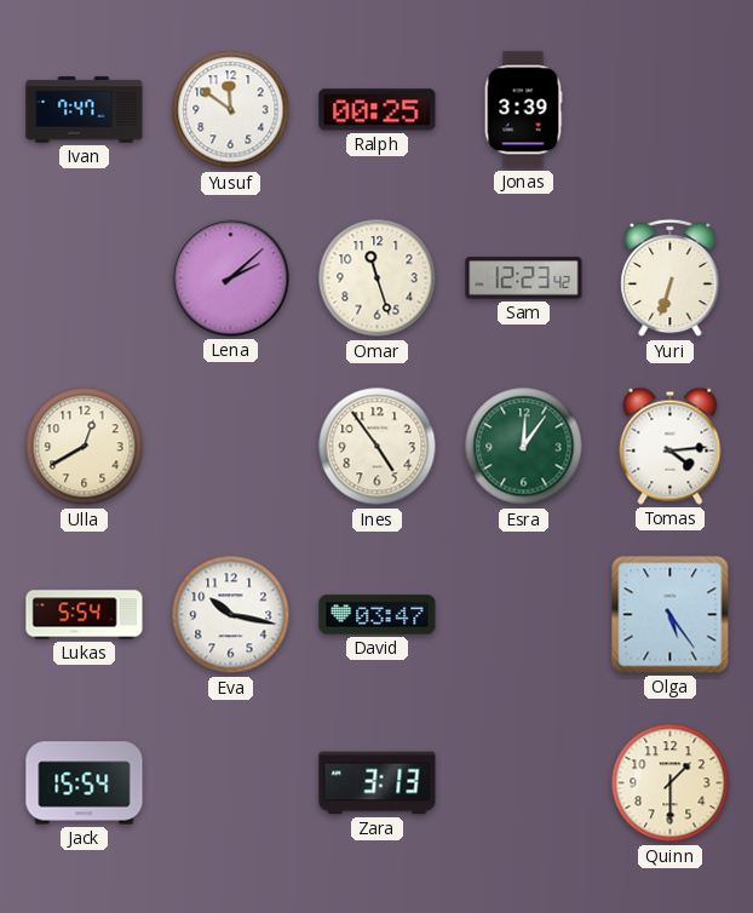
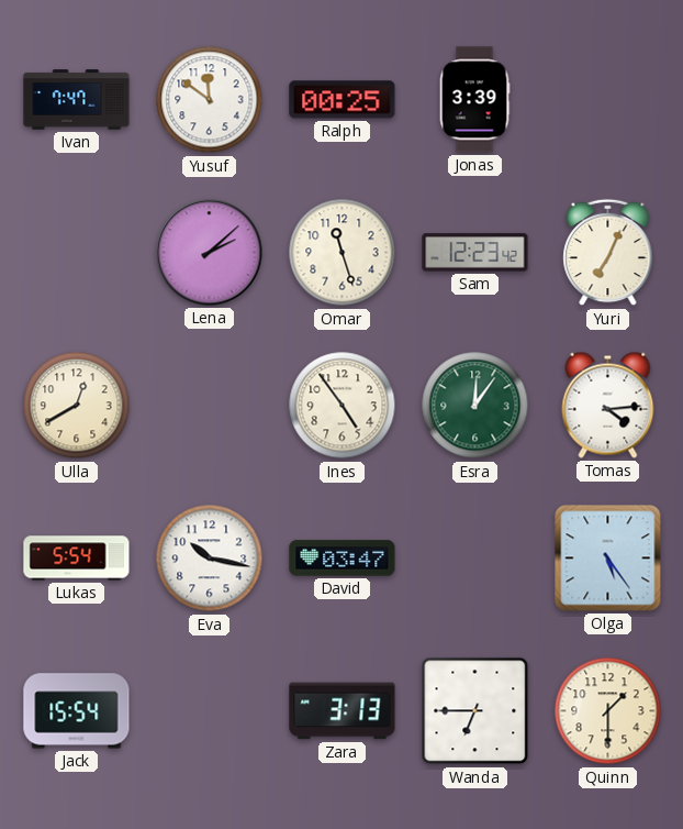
Yuri: 6:33 -> 7:04
Wanda: none -> 6:45
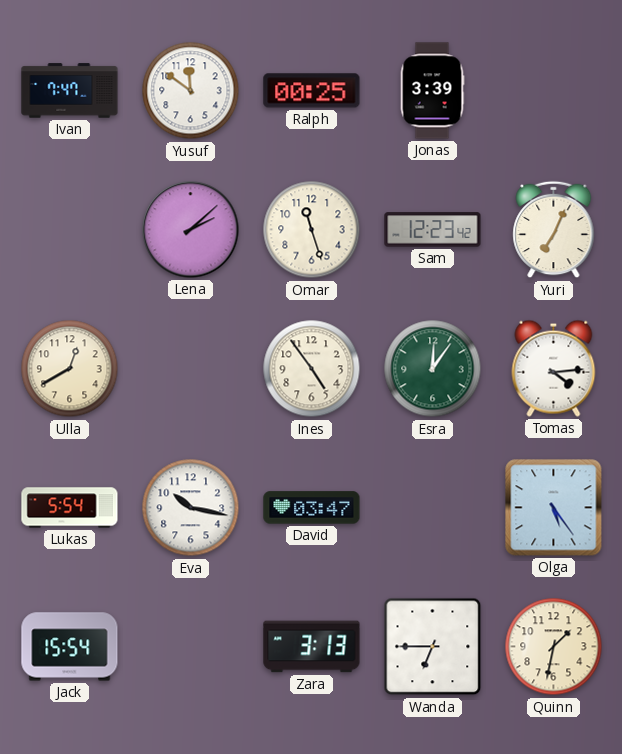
Quinn: 1:30 -> 1:32
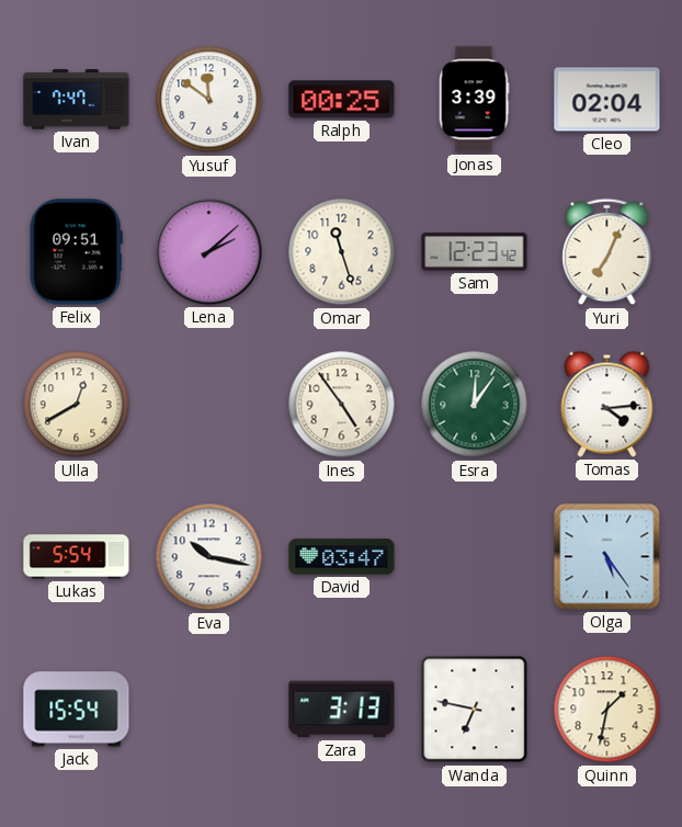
Cleo: none -> 02:04
Felix: none -> 09:51
Wanda: 6:45 -> 6:47
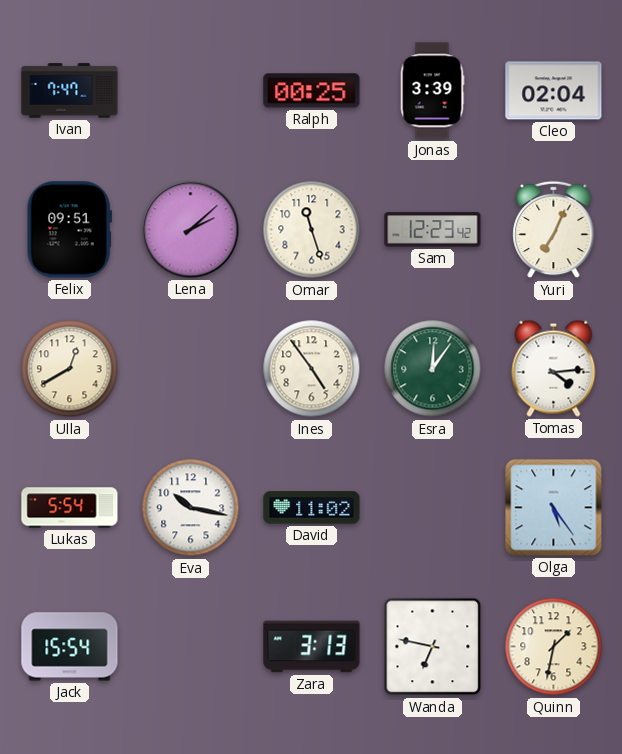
Yusuf: 11:51 -> none
David: 03:47 -> 11:02
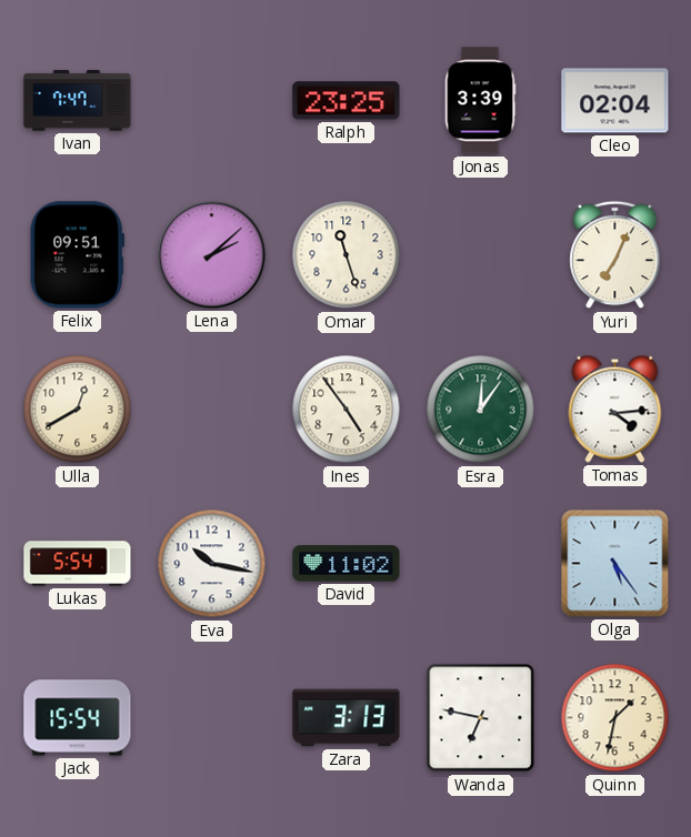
Ralph: 00:25 -> 23:25
Sam: 12:23 -> none
